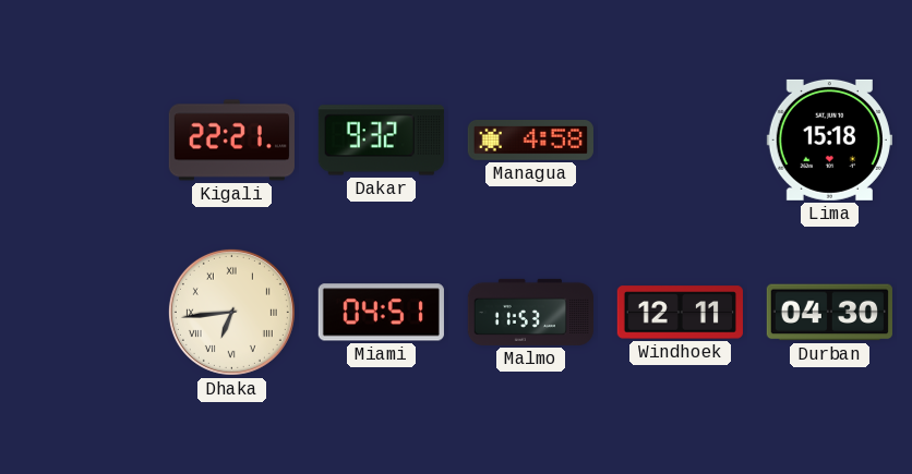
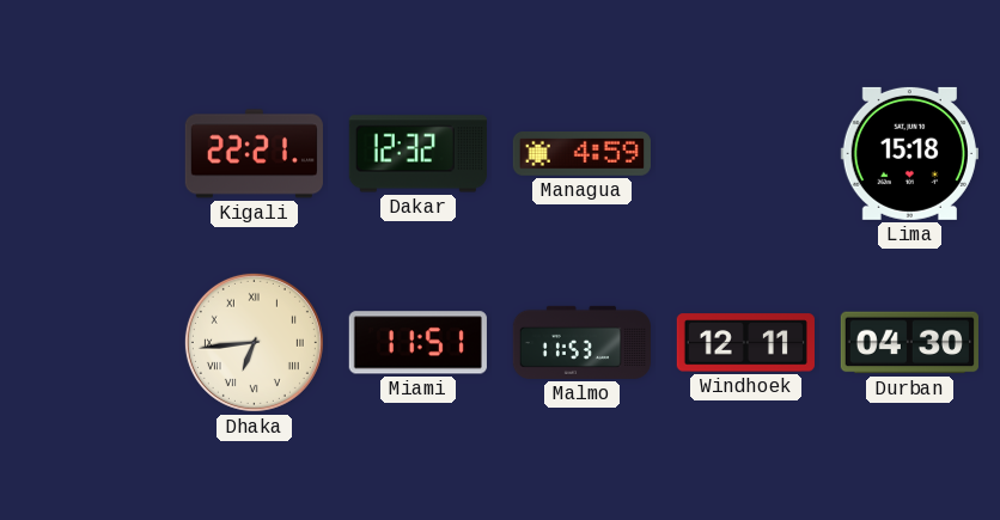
Dakar: 9:32 -> 12:32
Managua: 4:58 -> 4:59
Miami: 04:51 -> 11:51
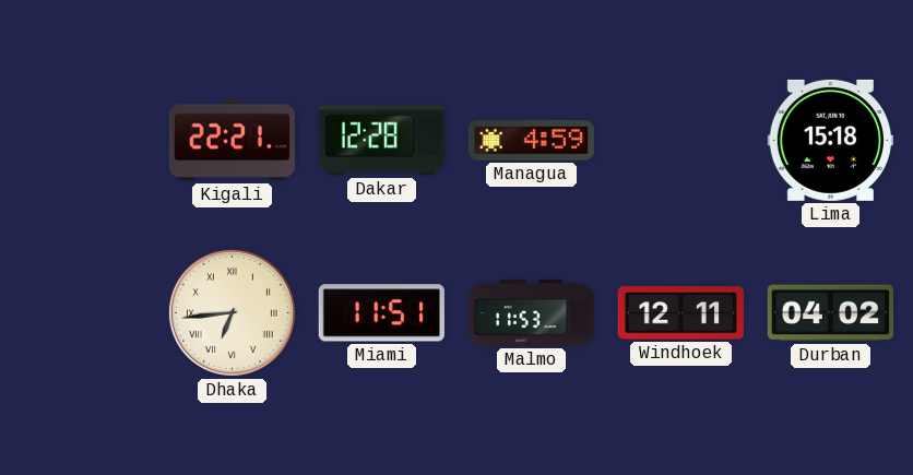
Dakar: 12:32 -> 12:28
Durban: 04:30 -> 04:02
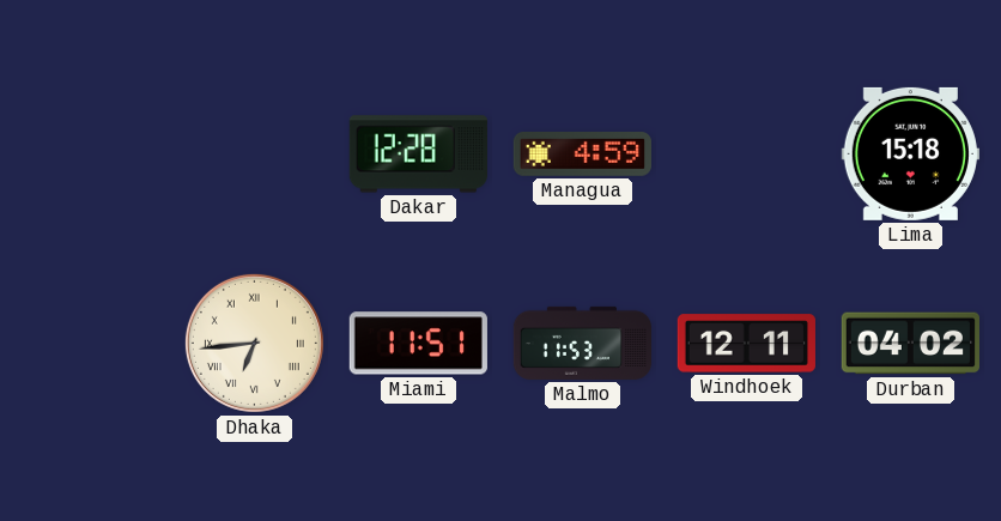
Kigali: 22:21 -> none
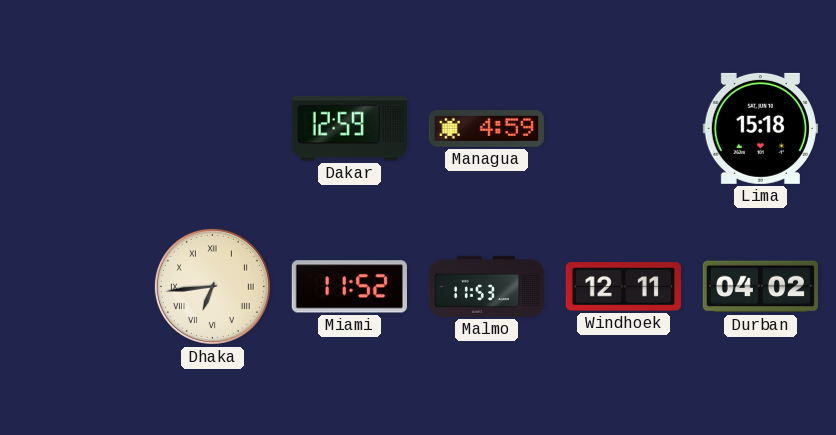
Dakar: 12:28 -> 12:59
Miami: 11:51 -> 11:52
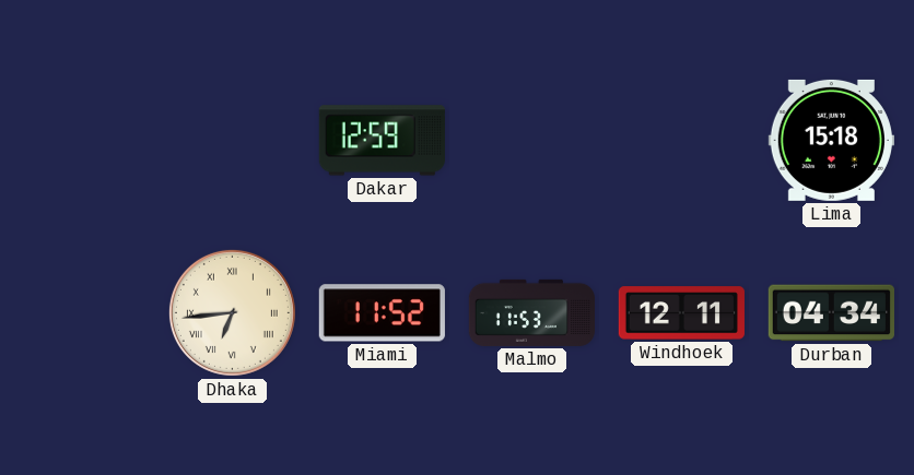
Managua: 4:59 -> none
Durban: 04:02 -> 04:34
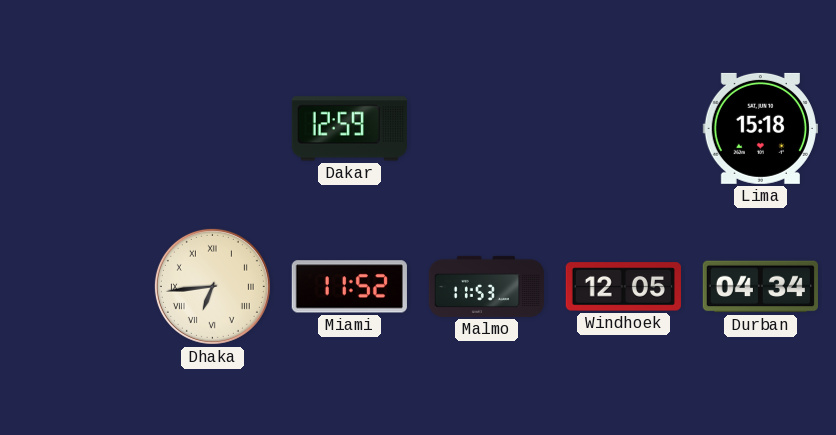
Windhoek: 12:11 -> 12:05
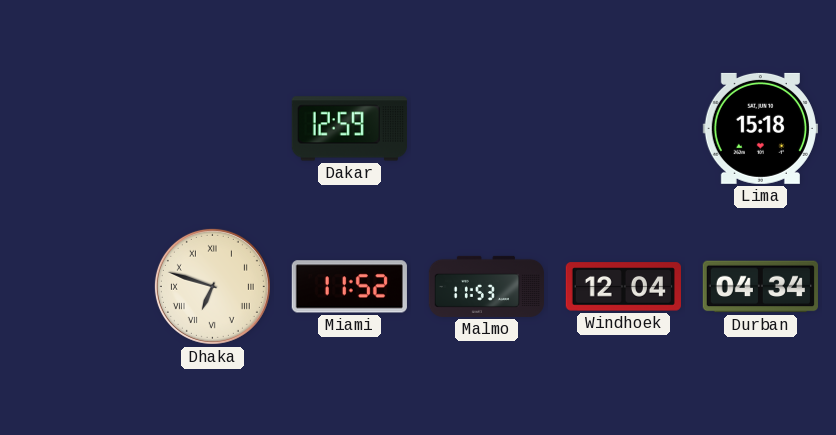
Dhaka: 6:44 -> 6:48
Windhoek: 12:05 -> 12:04
